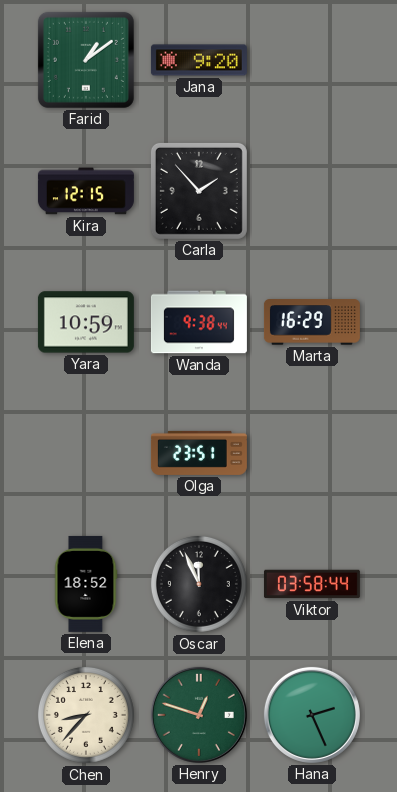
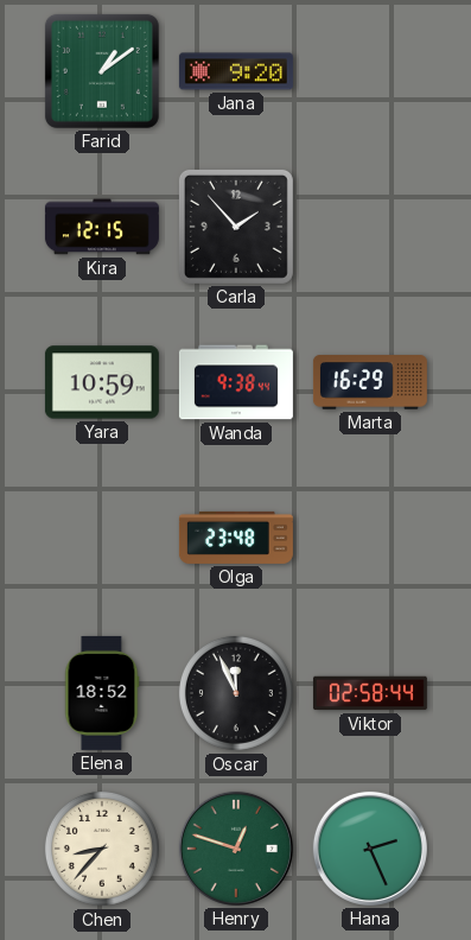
Olga: 23:51 -> 23:48
Viktor: 03:58 -> 02:58
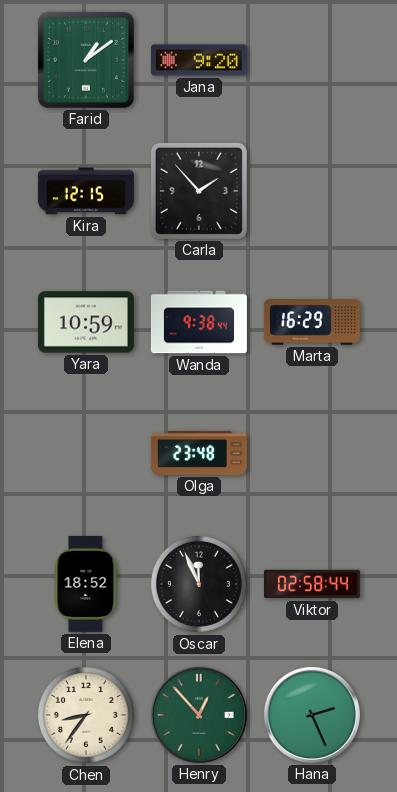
Chen: 8:37 -> 8:36
Henry: 12:48 -> 12:53
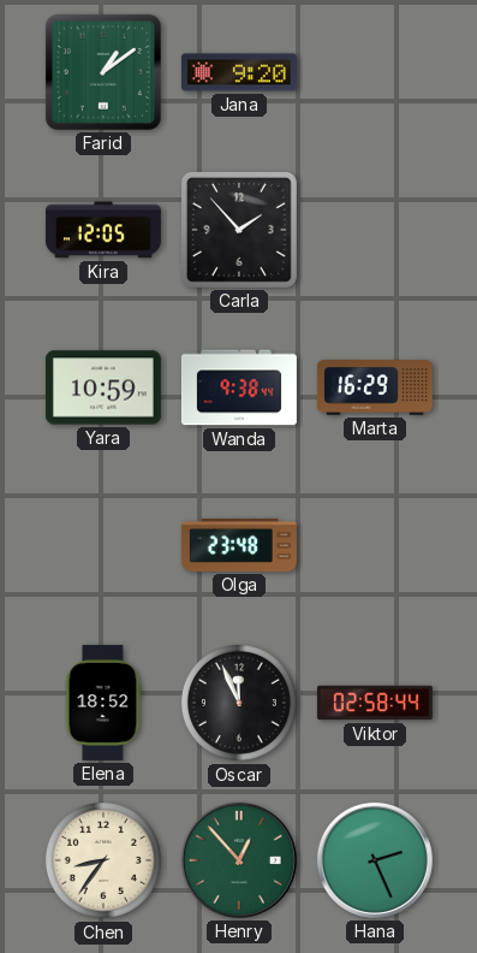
Kira: 12:15 -> 12:05
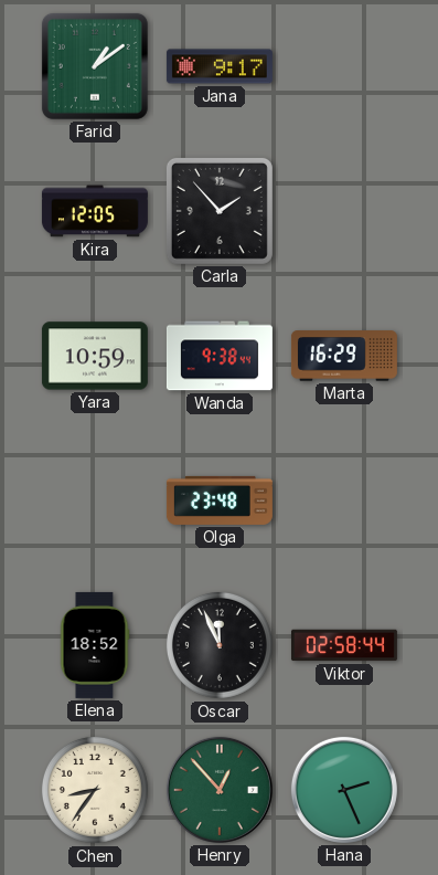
Jana: 9:20 -> 9:17
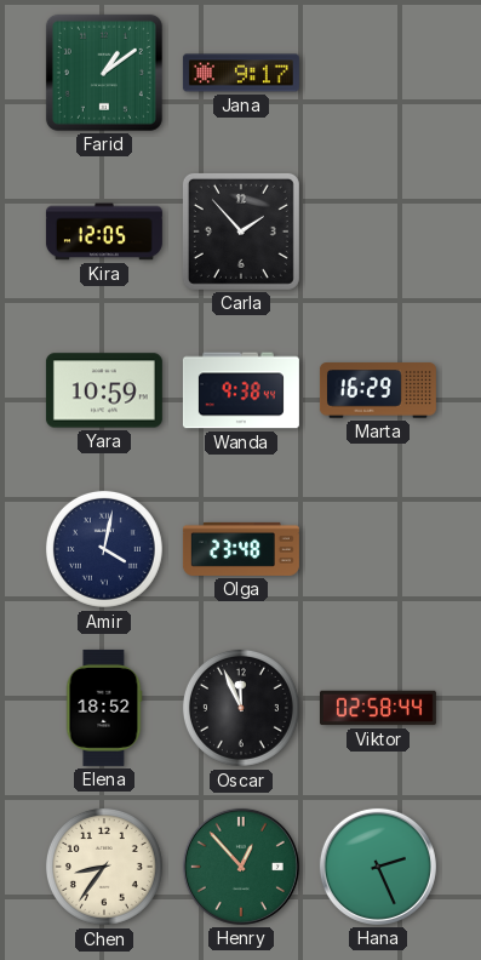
Amir: none -> 4:02
